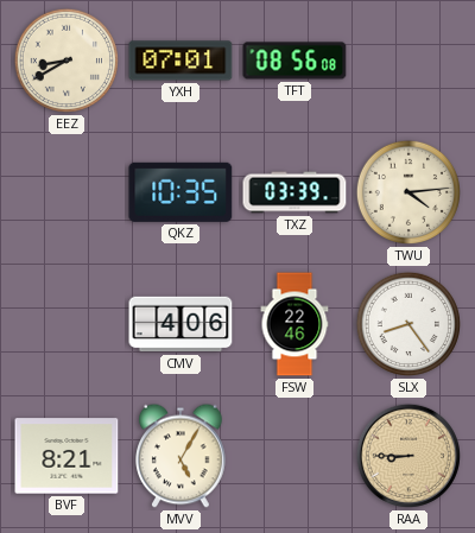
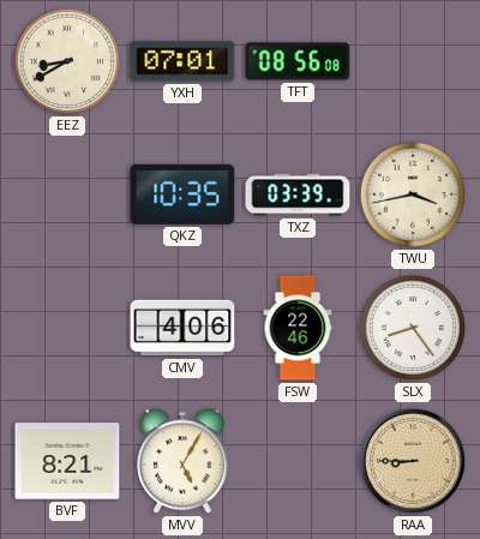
TWU: 4:14 -> 3:43
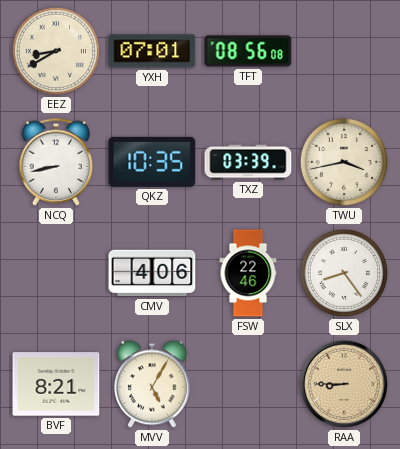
NCQ: none -> 8:43
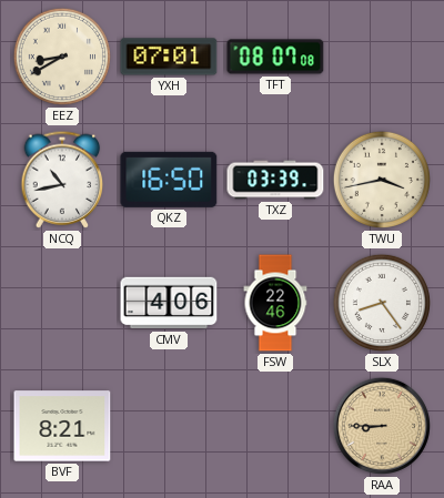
TFT: 08:56 -> 08:07
NCQ: 8:43 -> 10:43
QKZ: 10:35 -> 16:50
MVV: 5:05 -> none
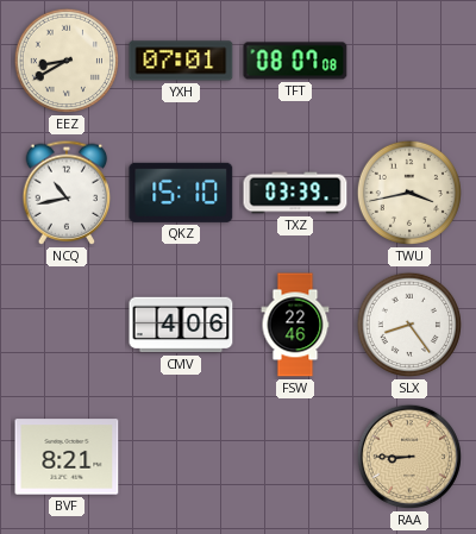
QKZ: 16:50 -> 15:10
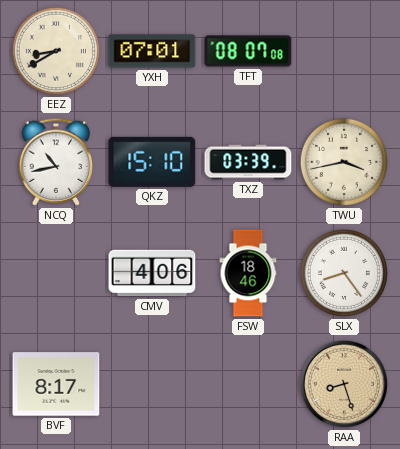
FSW: 22:46 -> 18:46
BVF: 8:21 -> 8:17
RAA: 8:45 -> 8:27
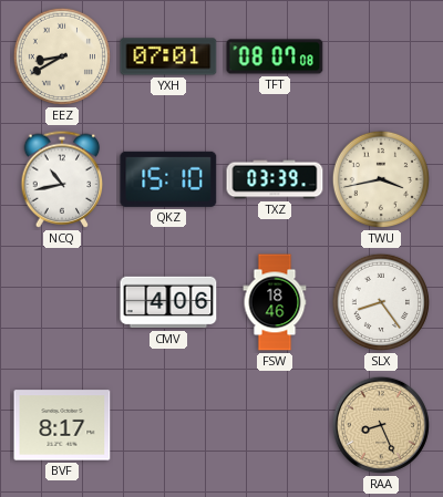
RAA: 8:27 -> 8:26
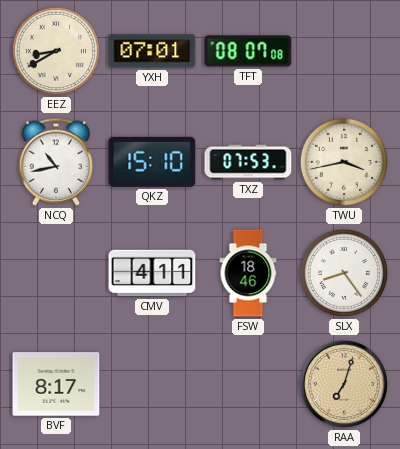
TXZ: 03:39 -> 07:53
CMV: 4:06 -> 4:11
RAA: 8:26 -> 7:03
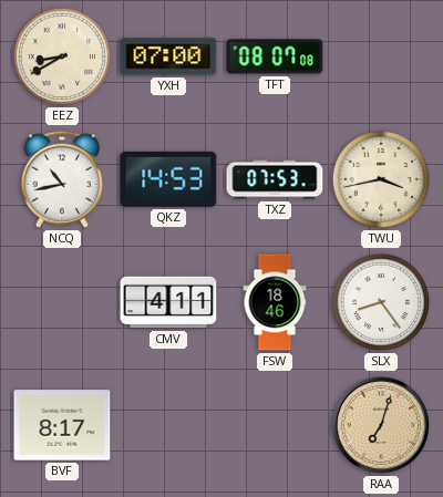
YXH: 07:01 -> 07:00
QKZ: 15:10 -> 14:53
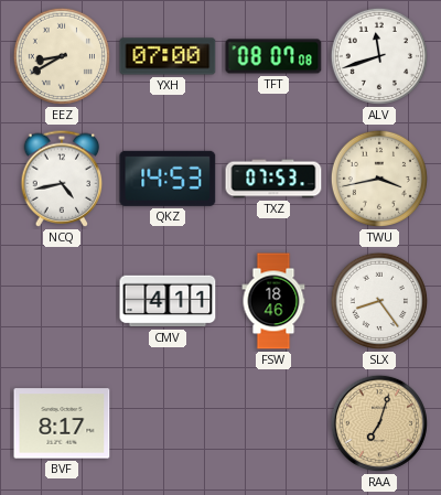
ALV: none -> 11:42
NCQ: 10:43 -> 4:43
